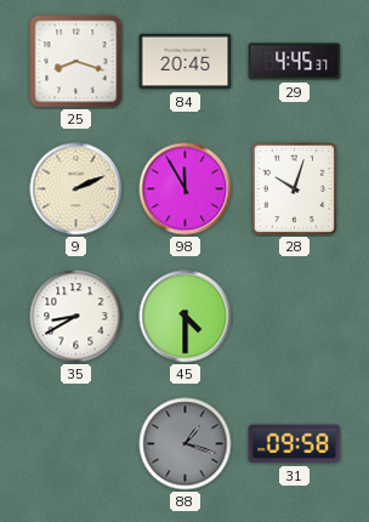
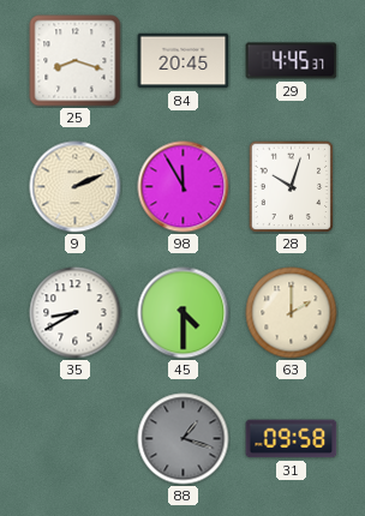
63: none -> 2:00
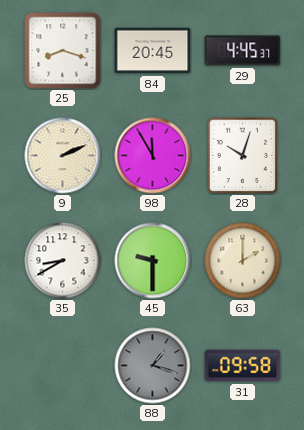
45: 4:30 -> 9:30
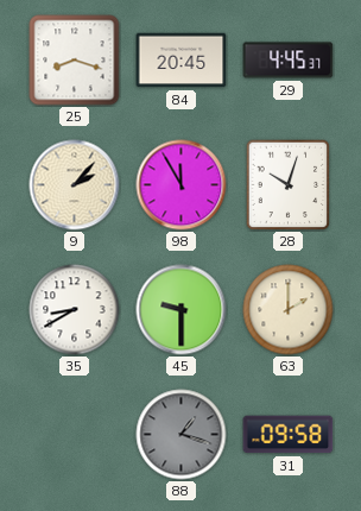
9: 2:11 -> 2:07
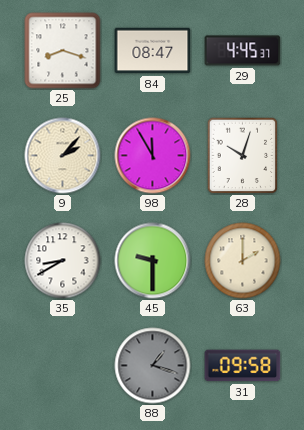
84: 20:45 -> 08:47
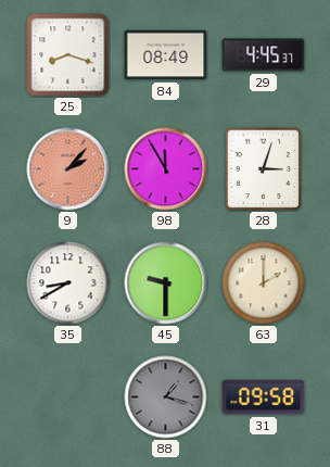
84: 08:47 -> 08:49
9 dial: cream -> salmon
28: 10:03 -> 3:03
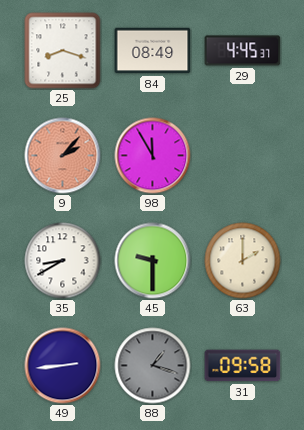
28: 3:03 -> none
49: none -> 2:44
